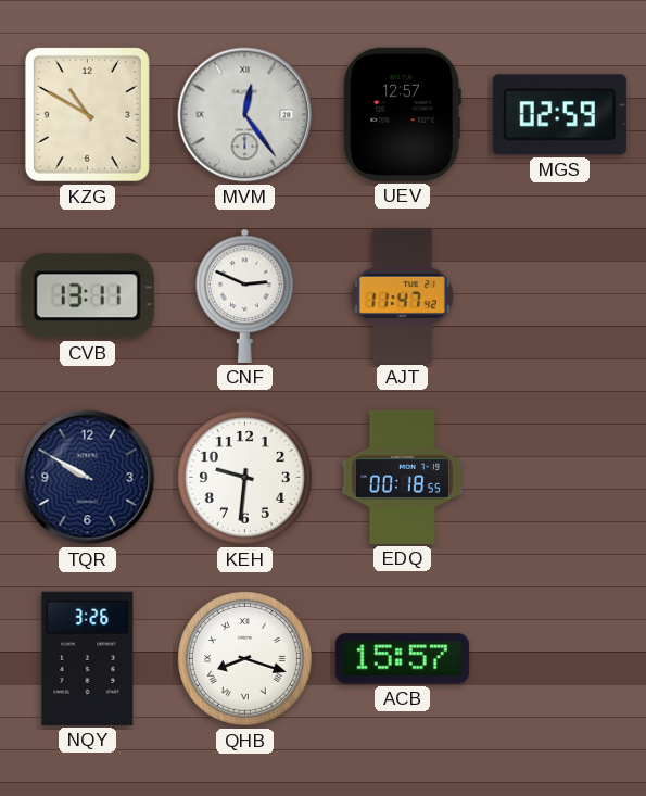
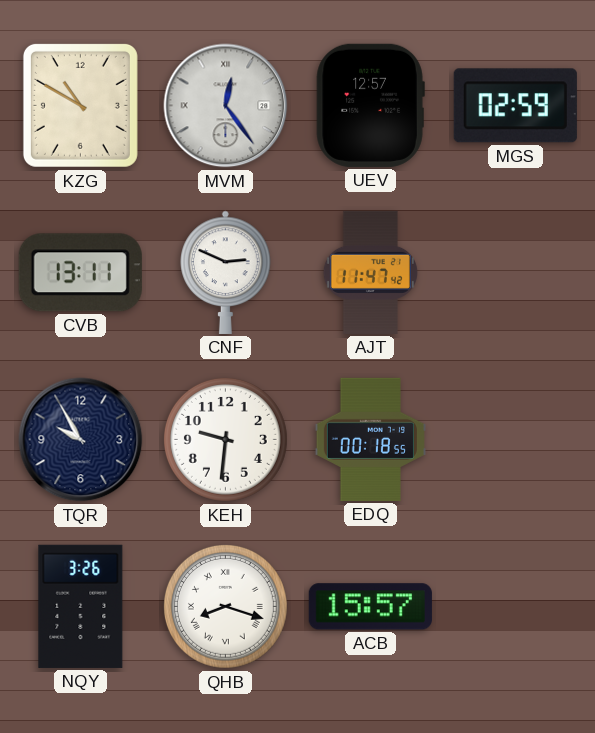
TQR: 9:50 -> 9:55
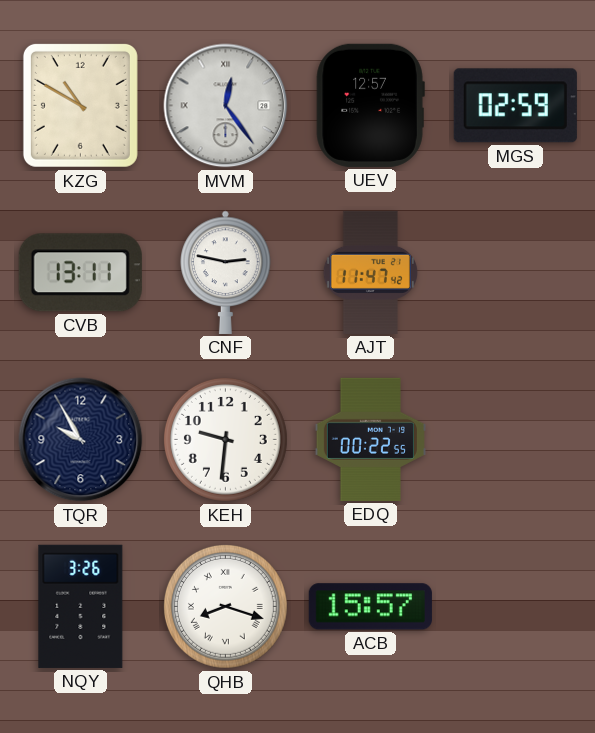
CNF: 2:49 -> 2:47
EDQ: 00:18 -> 00:22
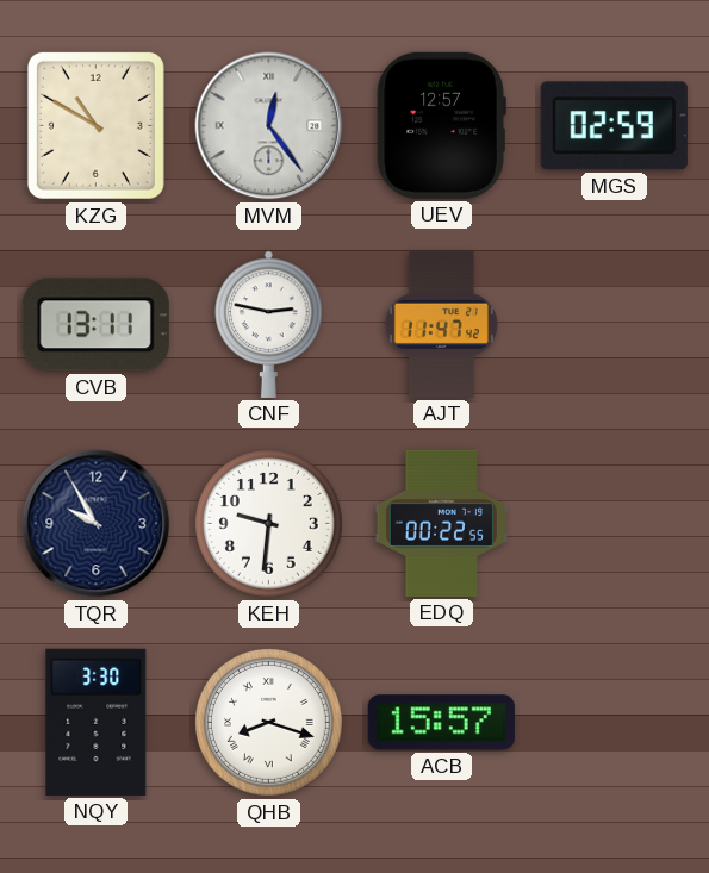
NQY: 3:26 -> 3:30
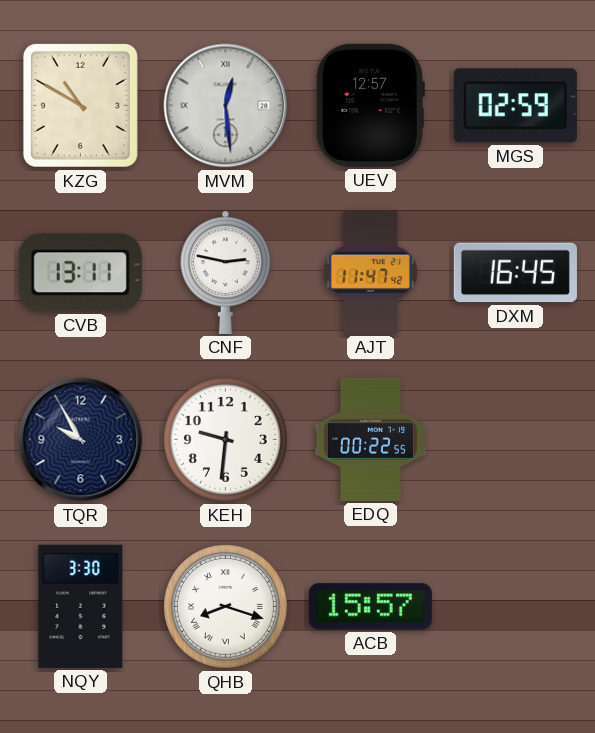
MVM: 12:24 -> 12:29
DXM: none -> 16:45
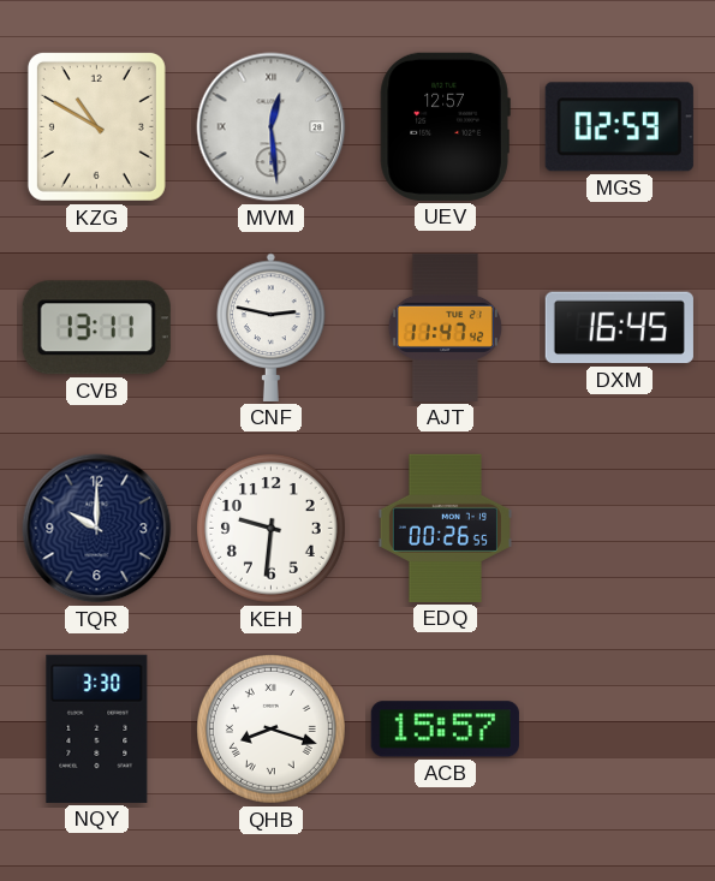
TQR: 9:55 -> 10:00
EDQ: 00:22 -> 00:26
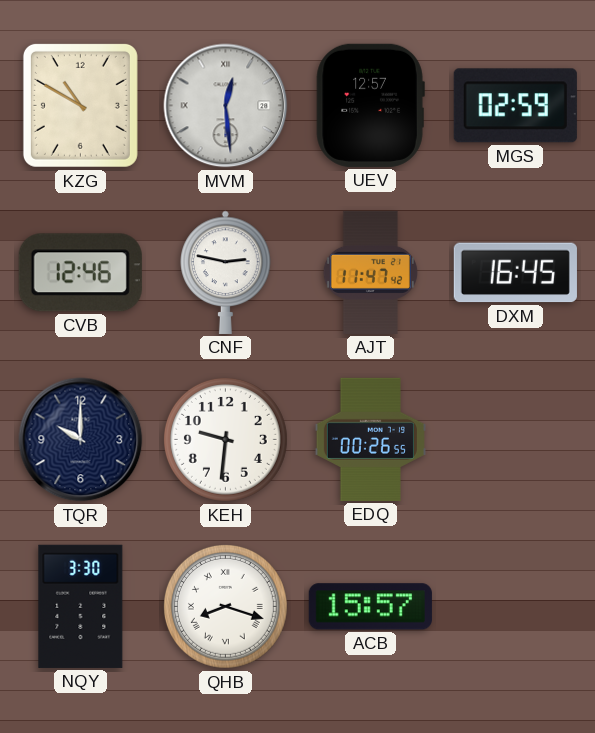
CVB: 13:11 -> 12:46
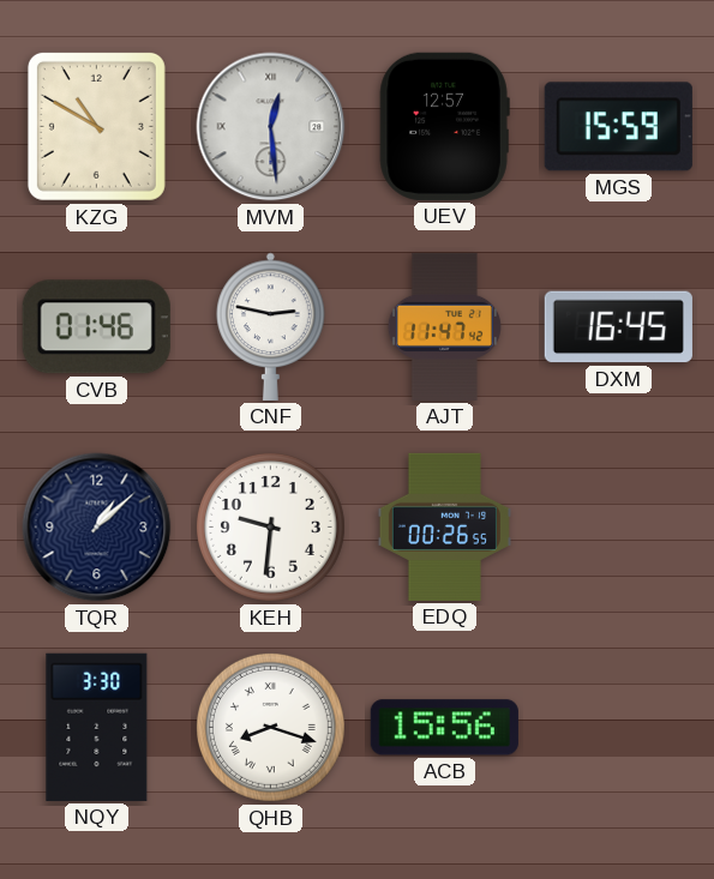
MGS: 02:59 -> 15:59
CVB: 12:46 -> 01:46
TQR: 10:00 -> 1:08
ACB: 15:57 -> 15:56
